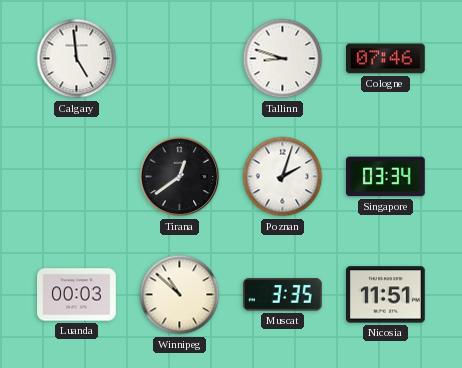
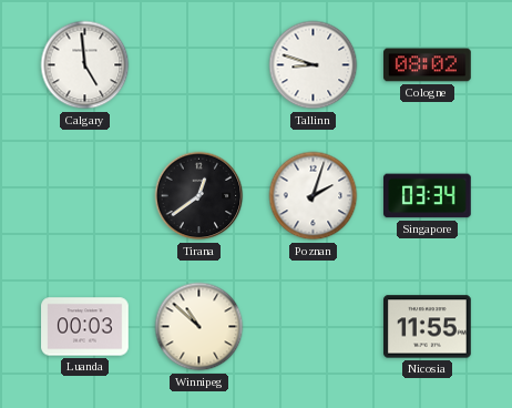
Cologne: 07:46 -> 08:02
Muscat: 3:35 -> none
Nicosia: 11:51 -> 11:55
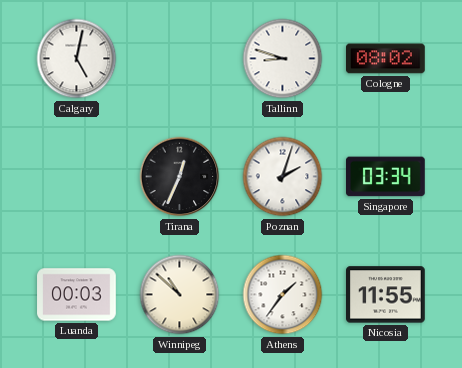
Calgary: 4:59 -> 5:02
Tirana: 12:39 -> 12:34
Athens: none -> 1:36
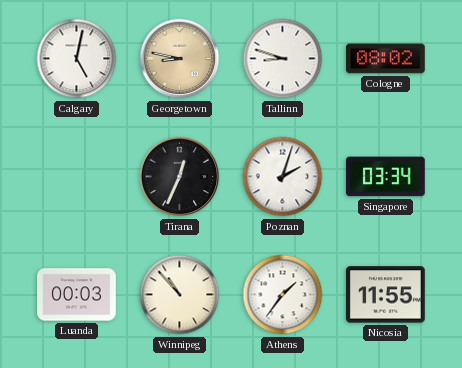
Georgetown: none -> 8:47
Winnipeg: 10:52 -> 10:53
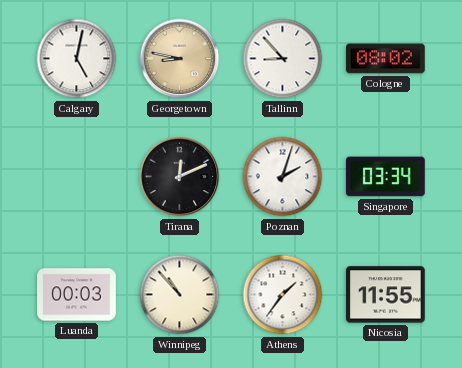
Tallinn: 8:48 -> 8:53
Tirana: 12:34 -> 12:11
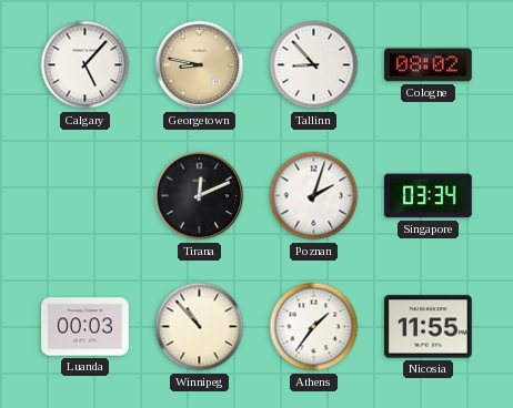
Calgary: 5:02 -> 5:07
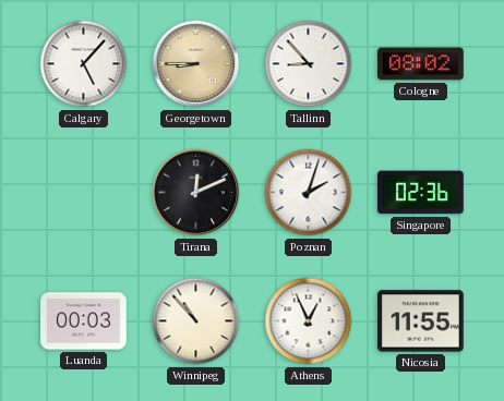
Georgetown: 8:47 -> 8:45
Singapore: 03:34 -> 02:36
Athens: 1:36 -> 12:56
